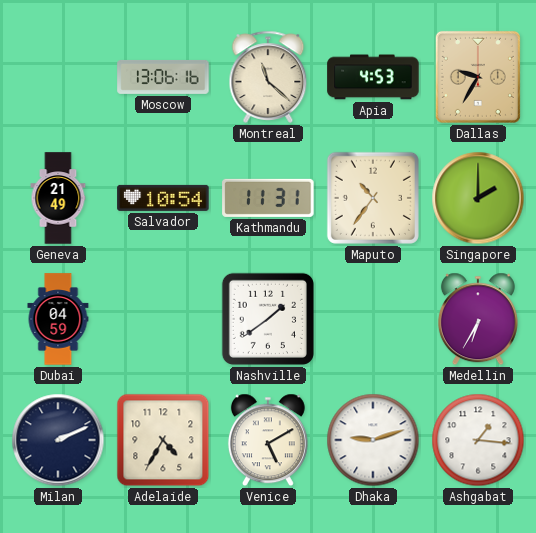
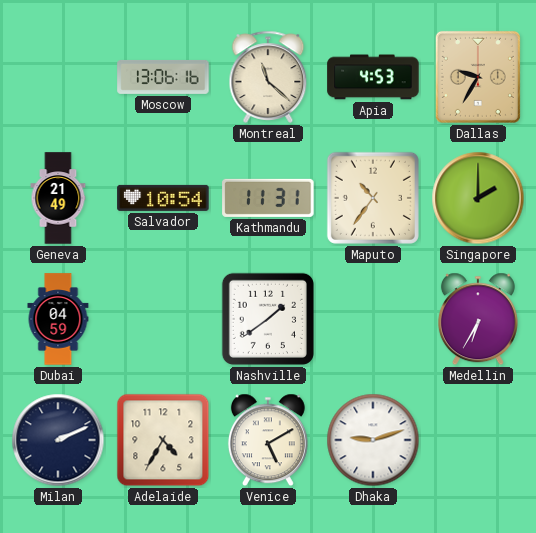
Ashgabat: 1:16 -> none
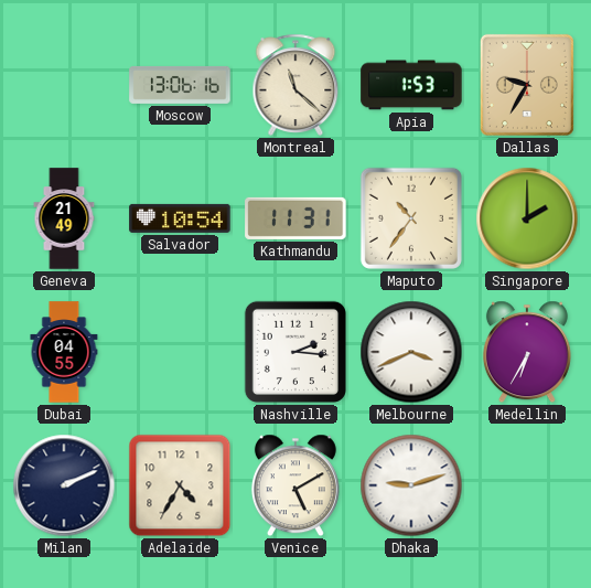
Apia: 4:53 -> 1:53
Dubai: 04:59 -> 04:55
Nashville: 1:39 -> 2:16
Melbourne: none -> 3:41
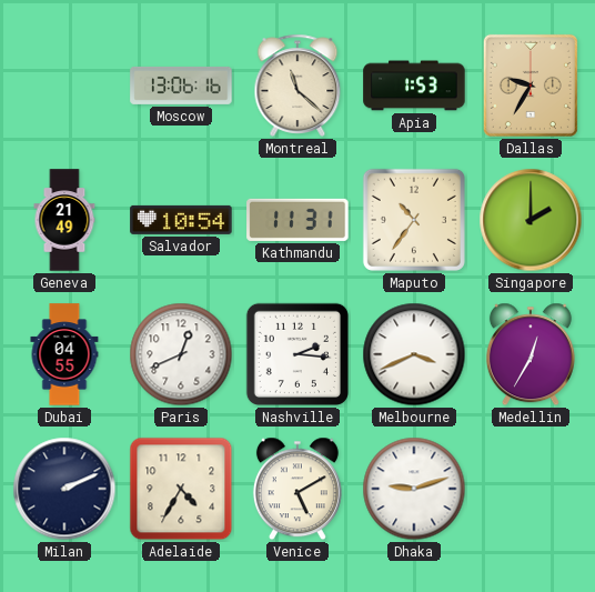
Paris: none -> 12:41
Medellin: 6:35 -> 12:35
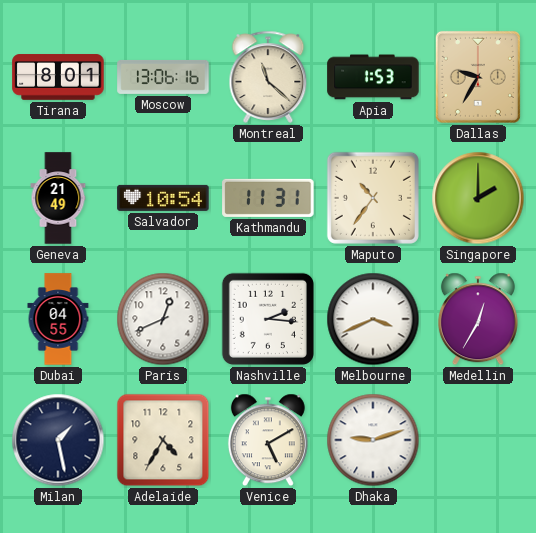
Tirana: none -> 8:01
Milan: 2:11 -> 1:28
